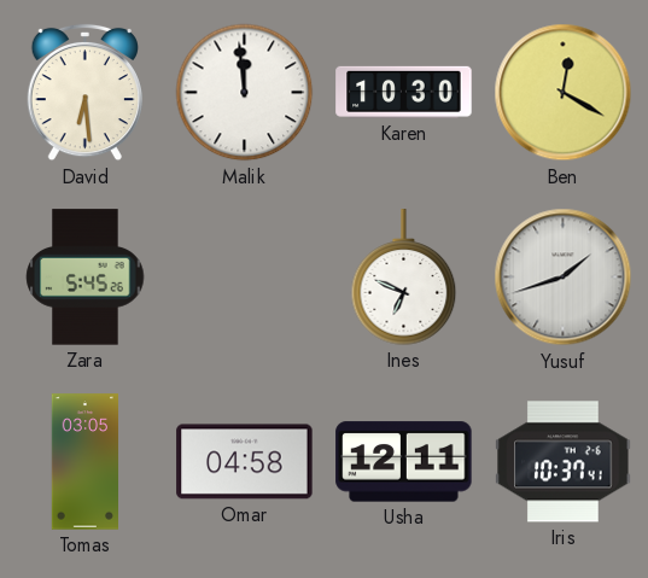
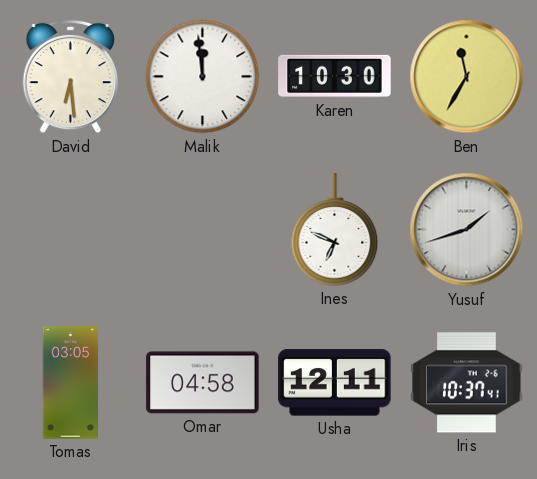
Ben: 12:20 -> 11:35
Zara: 5:45 -> none
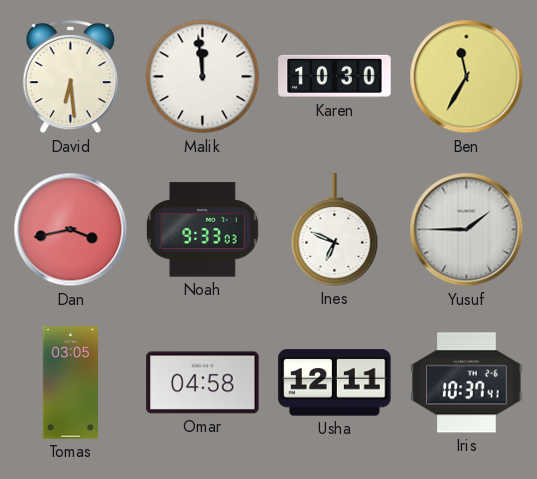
Dan: none -> 3:43
Noah: none -> 9:33
Yusuf: 1:42 -> 1:45
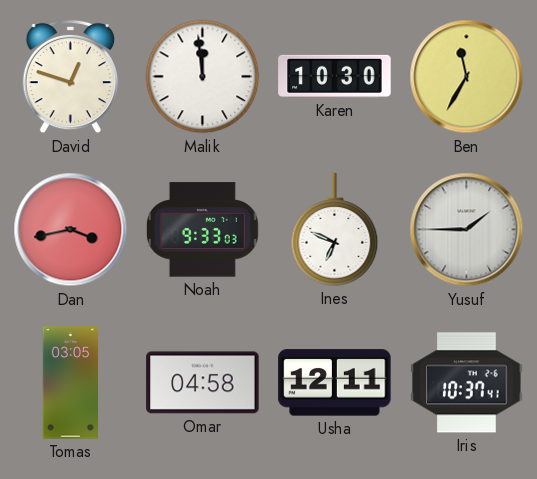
David: 6:29 -> 12:48
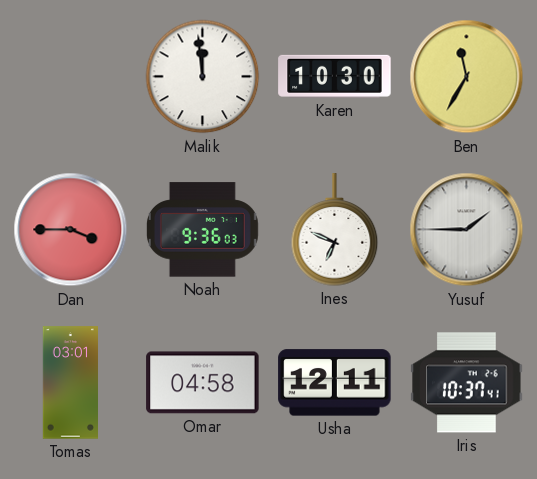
David: 12:48 -> none
Dan: 3:43 -> 3:45
Noah: 9:33 -> 9:36
Tomas: 03:05 -> 03:01
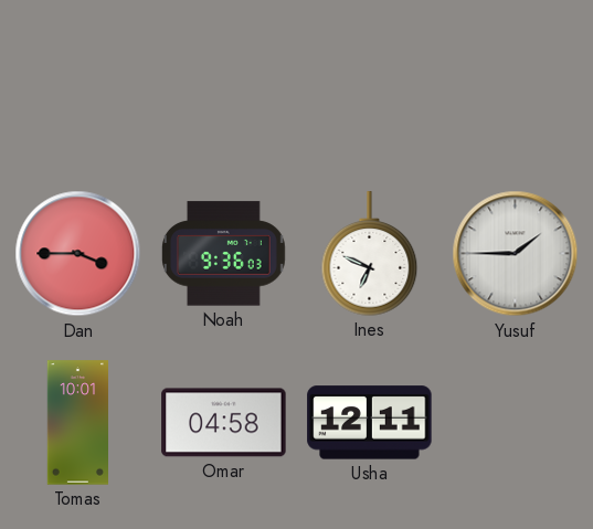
Malik: 11:59 -> none
Karen: 10:30 -> none
Ben: 11:35 -> none
Tomas: 03:01 -> 10:01
Iris: 10:37 -> none
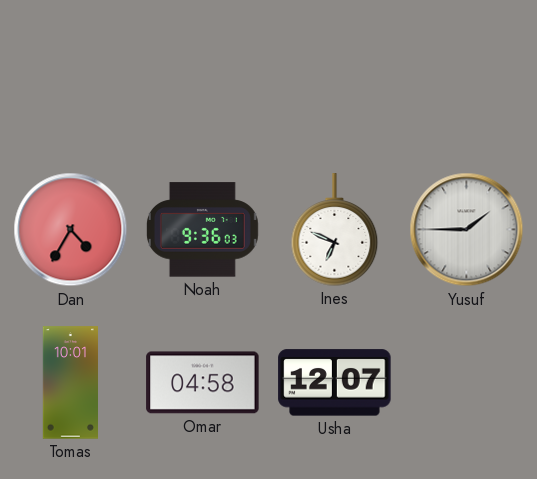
Dan: 3:45 -> 4:35
Usha: 12:11 -> 12:07
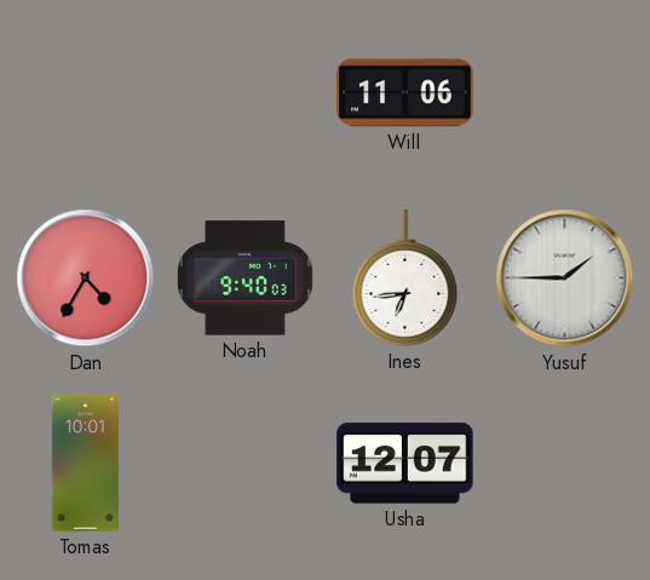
Will: none -> 11:06
Noah: 9:36 -> 9:40
Ines: 6:49 -> 6:44
Omar: 04:58 -> none
